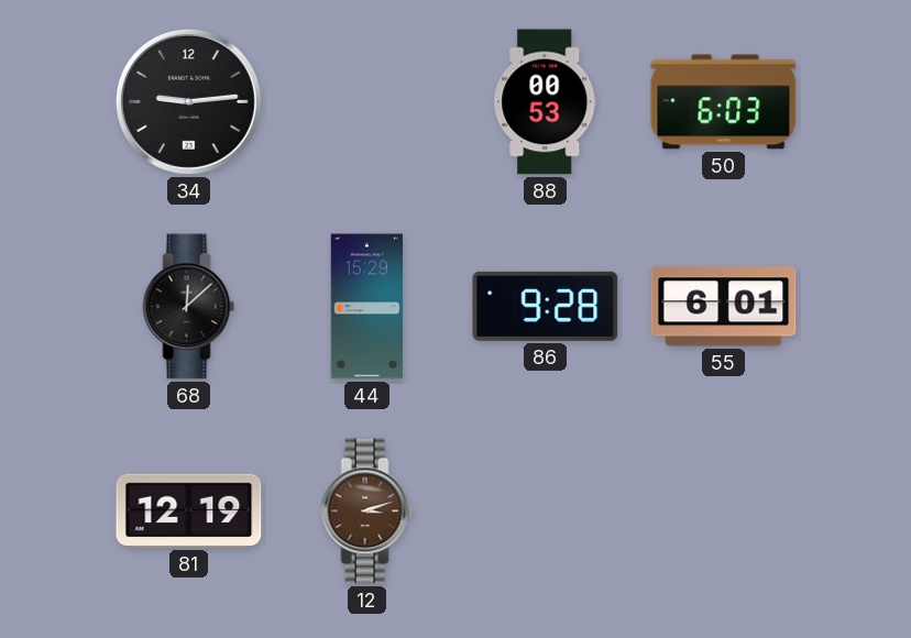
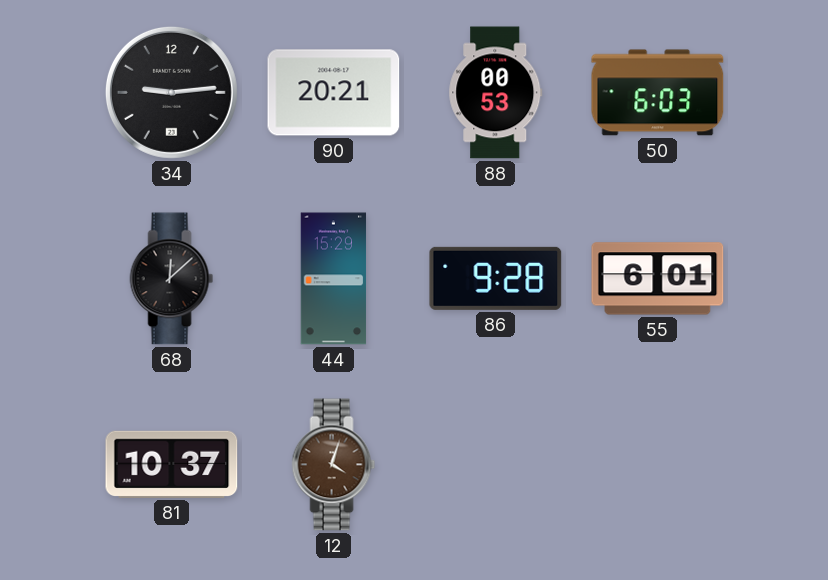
90: none -> 20:21
81: 12:19 -> 10:37
12: 3:12 -> 4:03
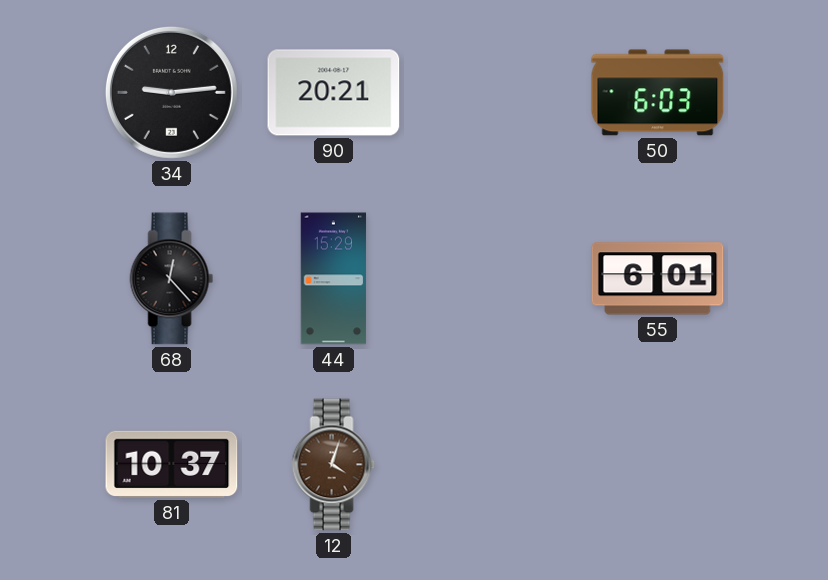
88: 00:53 -> none
68: 12:08 -> 12:23
86: 9:28 -> none
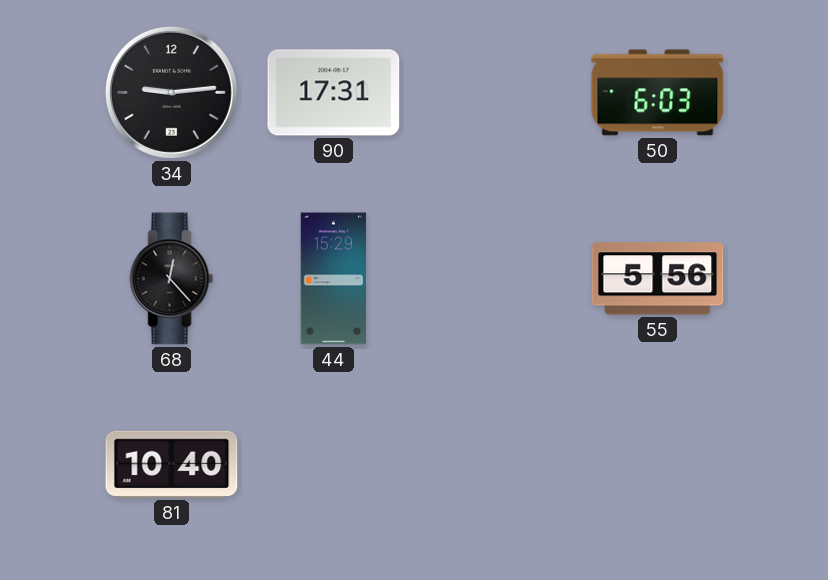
90: 20:21 -> 17:31
55: 6:01 -> 5:56
81: 10:37 -> 10:40
12: 4:03 -> none
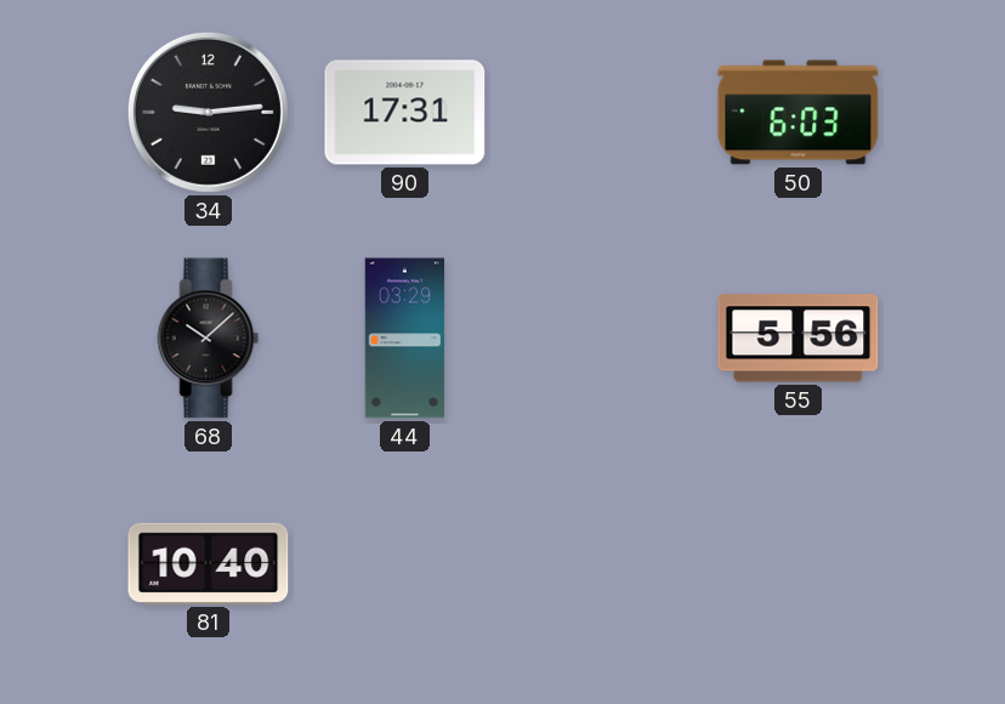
68: 12:23 -> 10:08
44: 15:29 -> 03:29
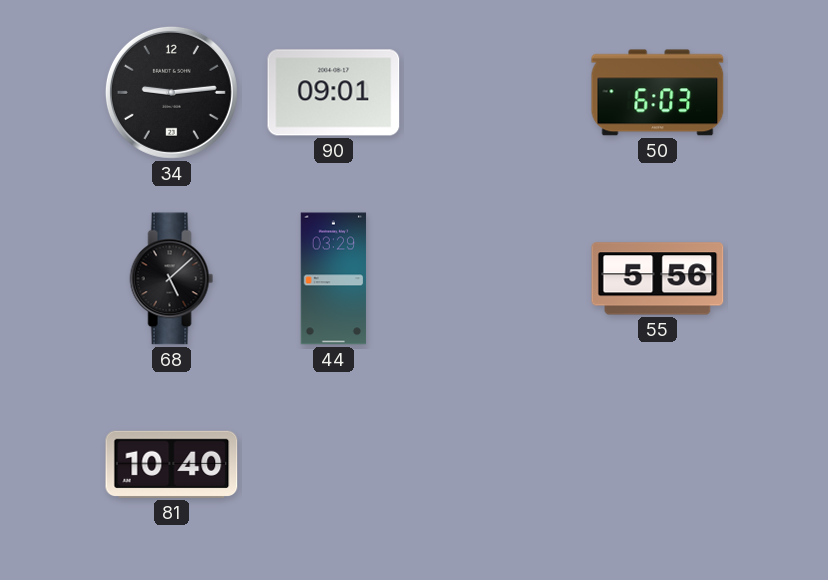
90: 17:31 -> 09:01
68: 10:08 -> 5:08
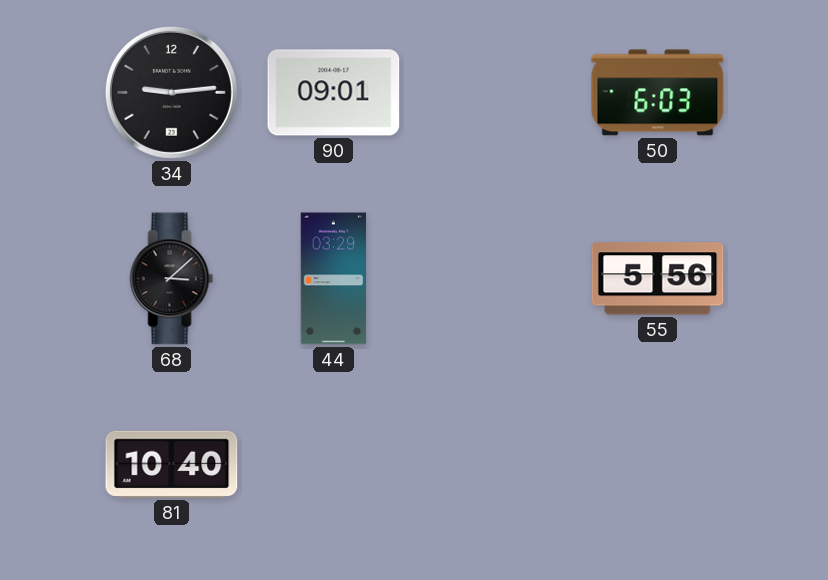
68: 5:08 -> 3:08
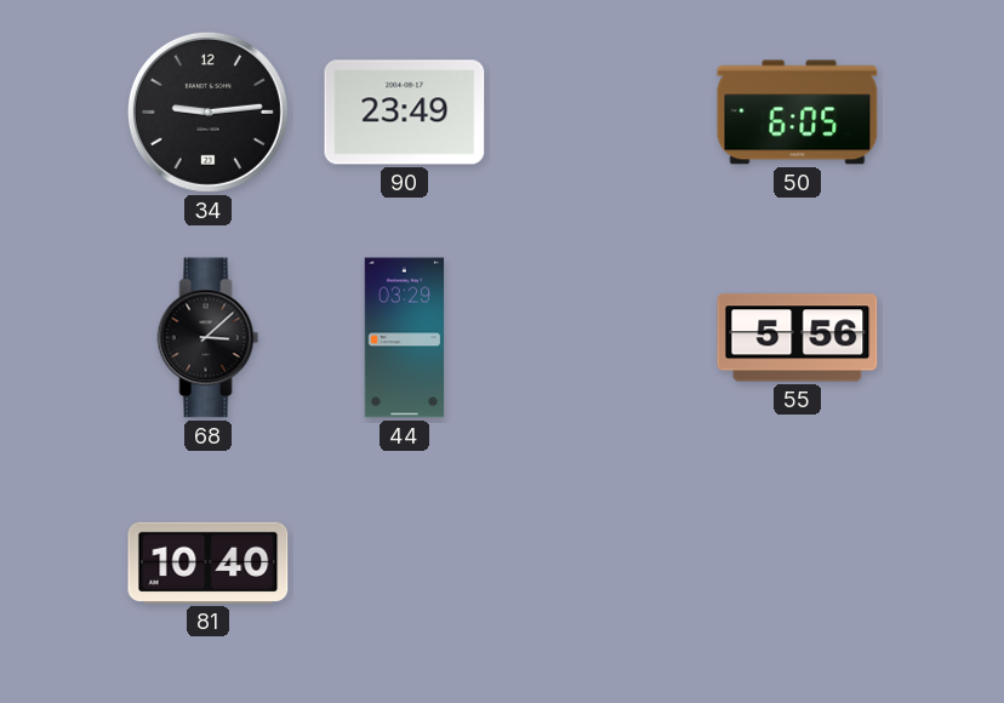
90: 09:01 -> 23:49
50: 6:03 -> 6:05
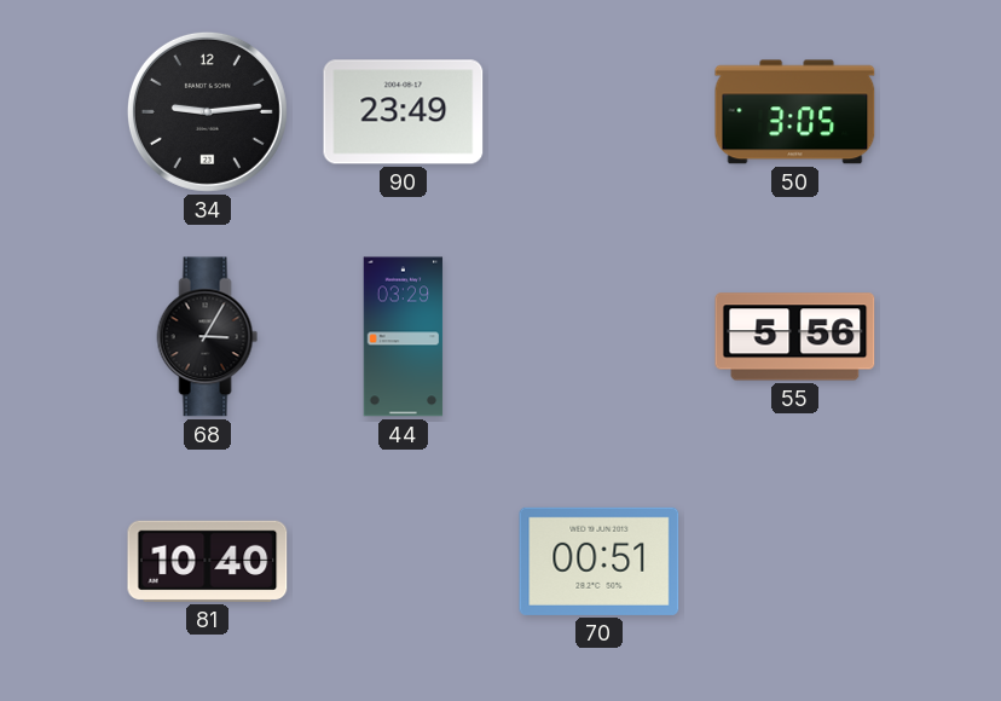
50: 6:05 -> 3:05
68: 3:08 -> 3:05
70: none -> 00:51
